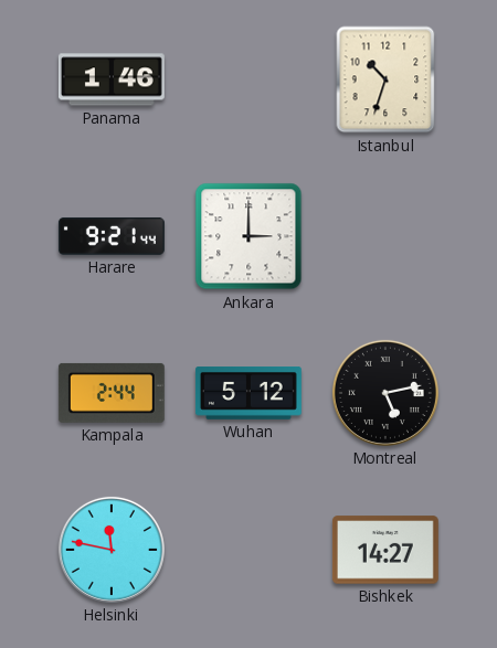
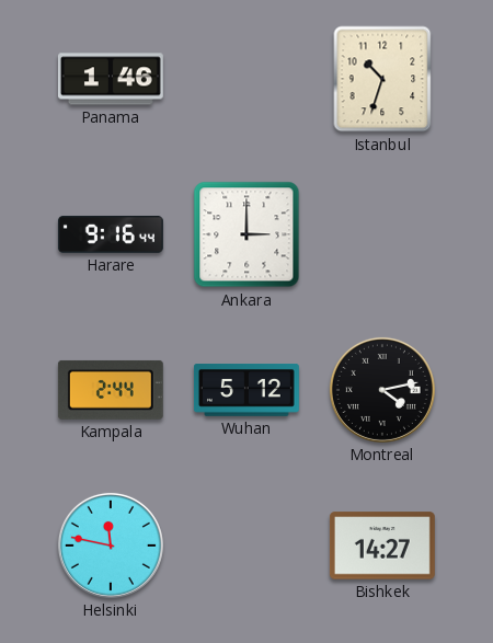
Harare: 9:21 -> 9:16
Montreal: 5:13 -> 4:13
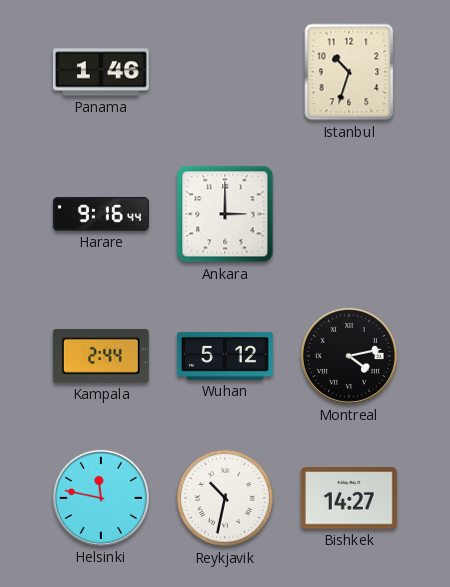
Reykjavik: none -> 10:32
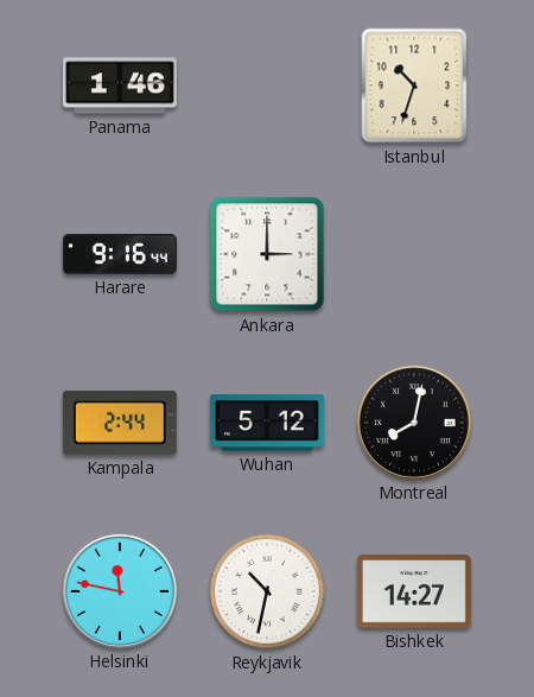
Montreal: 4:13 -> 8:02
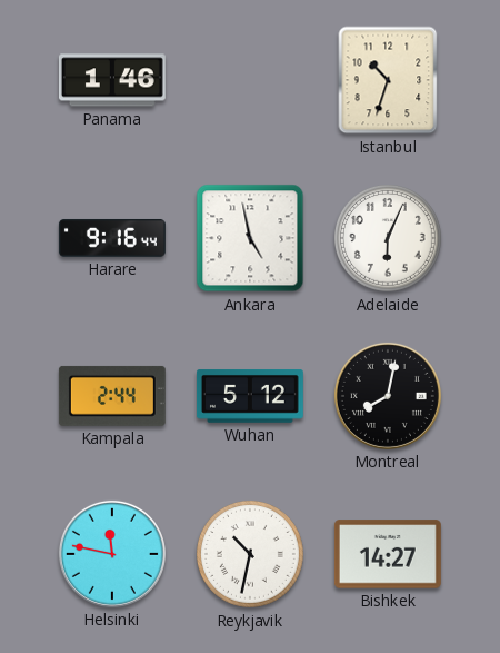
Ankara: 3:00 -> 4:58
Adelaide: none -> 6:04
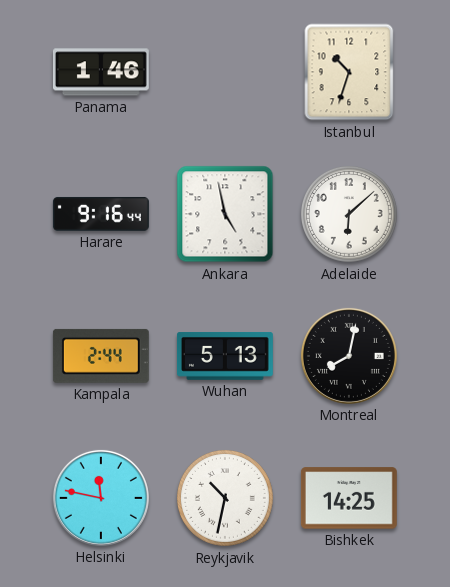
Adelaide: 6:04 -> 6:08
Wuhan: 5:12 -> 5:13
Bishkek: 14:27 -> 14:25
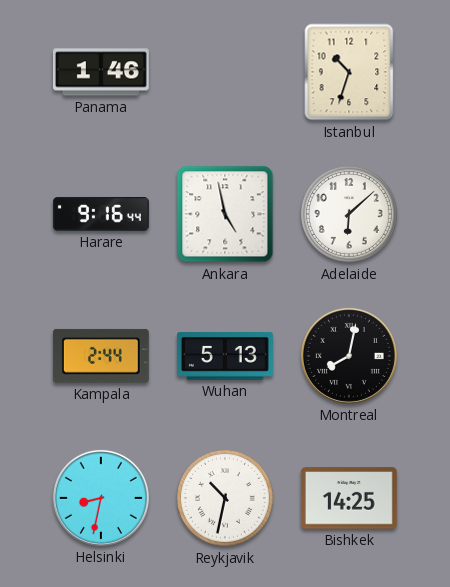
Helsinki: 11:47 -> 8:32
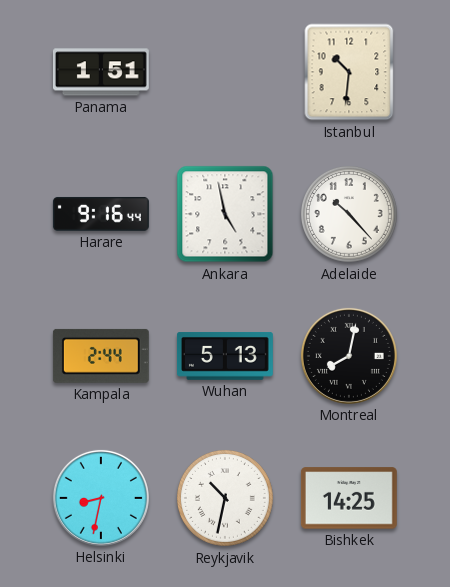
Panama: 1:46 -> 1:51
Istanbul: 10:33 -> 10:31
Adelaide: 6:08 -> 10:23
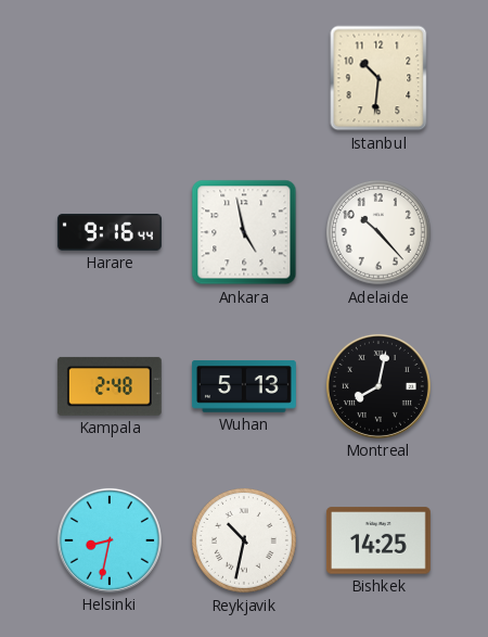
Panama: 1:51 -> none
Kampala: 2:44 -> 2:48
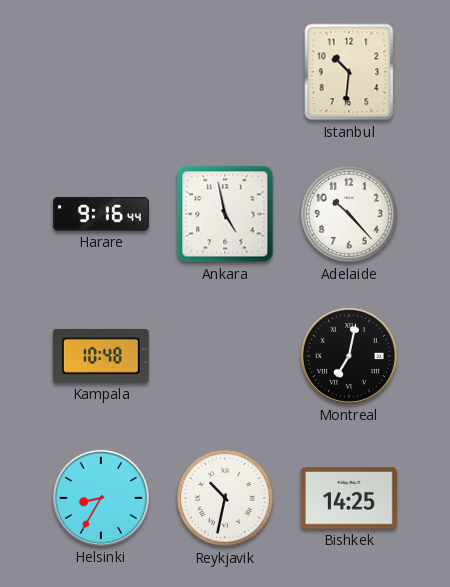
Kampala: 2:48 -> 10:48
Wuhan: 5:13 -> none
Montreal: 8:02 -> 7:02
Helsinki: 8:32 -> 8:35
